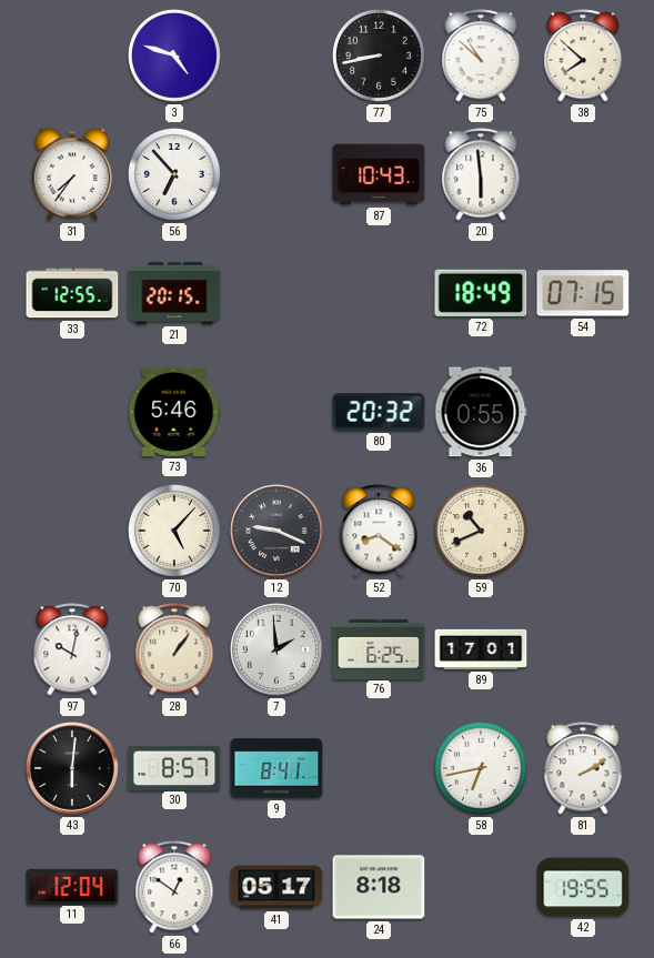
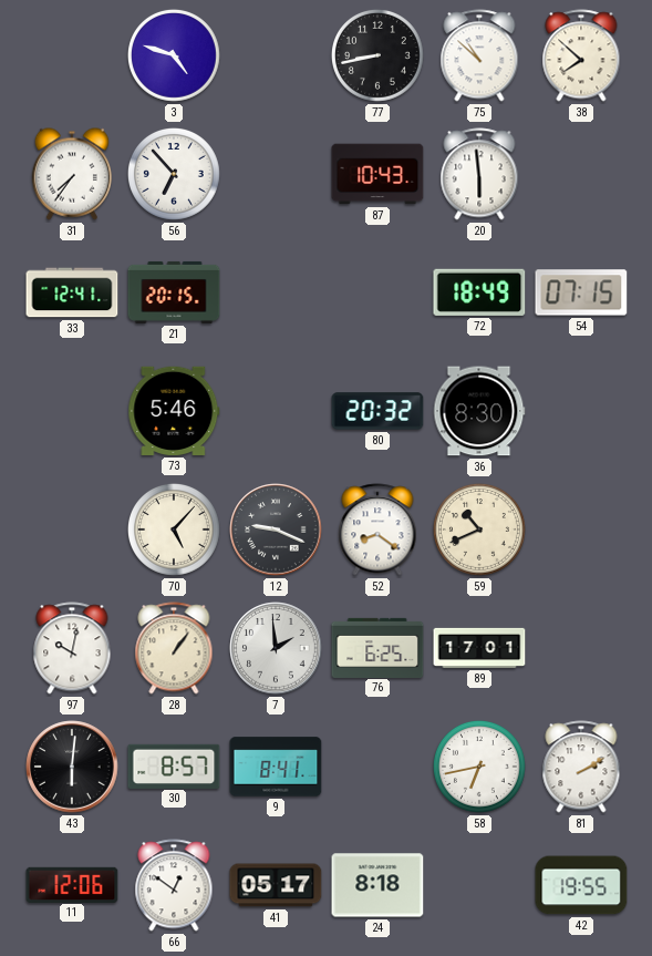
33: 12:55 -> 12:41
36: 0:55 -> 8:30
11: 12:04 -> 12:06
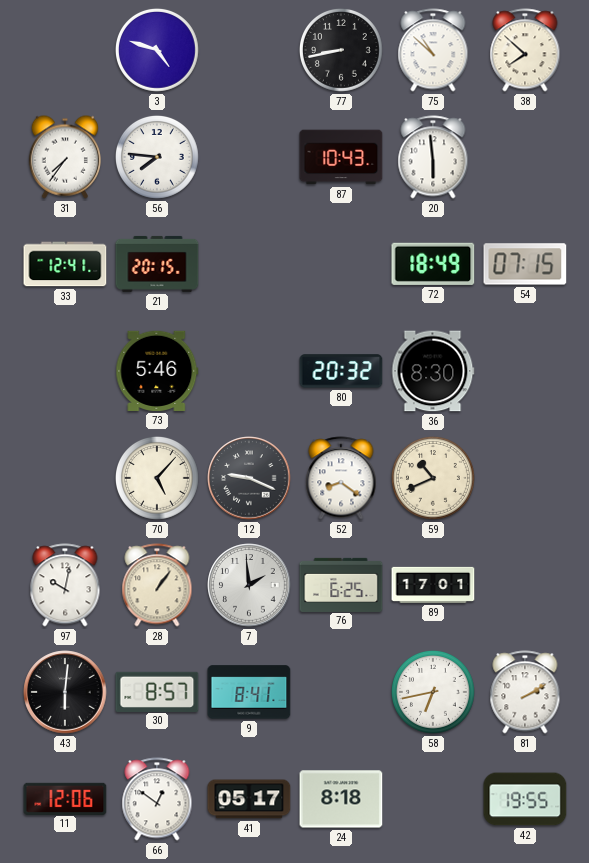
56: 6:53 -> 7:46
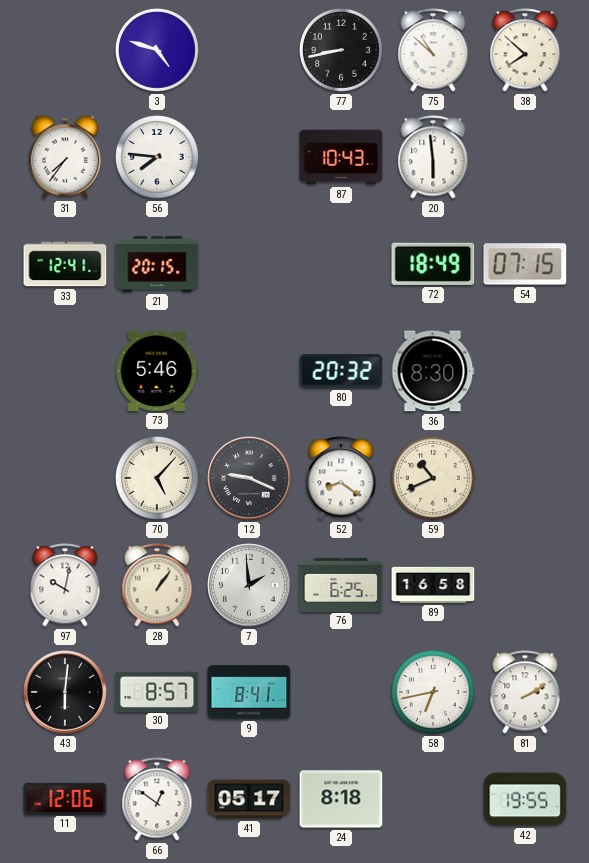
89: 17:01 -> 16:58
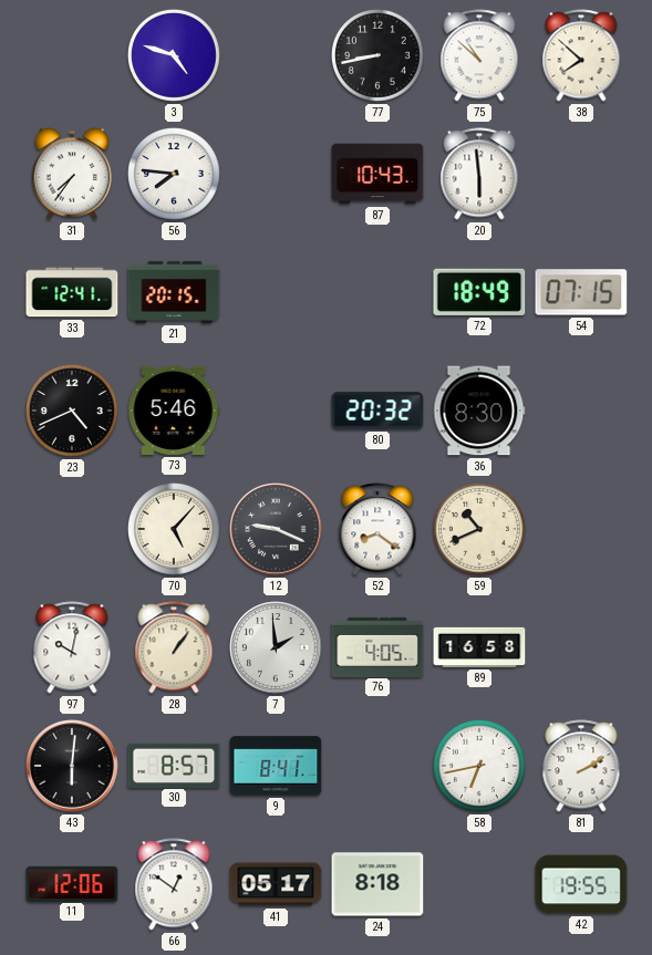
23: none -> 4:41
76: 6:25 -> 4:05
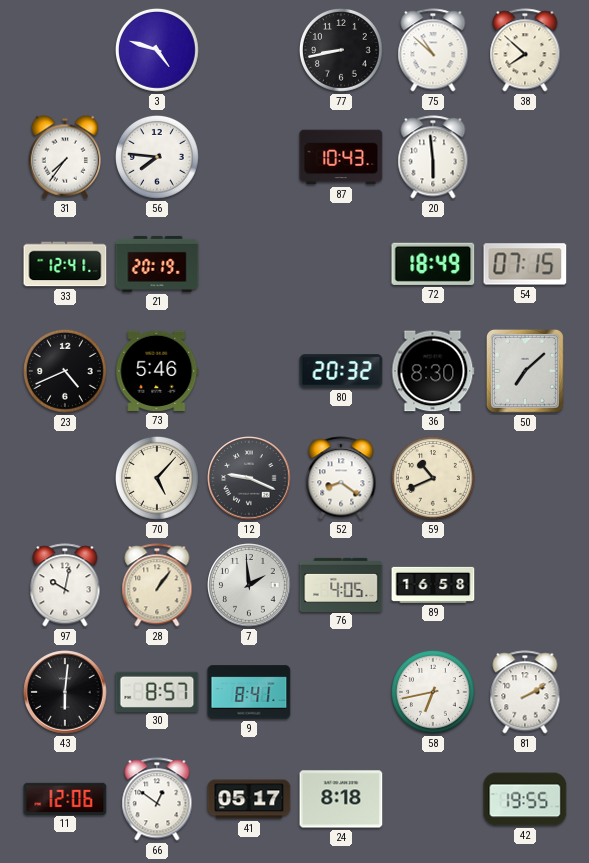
21: 20:15 -> 20:19
50: none -> 7:08
